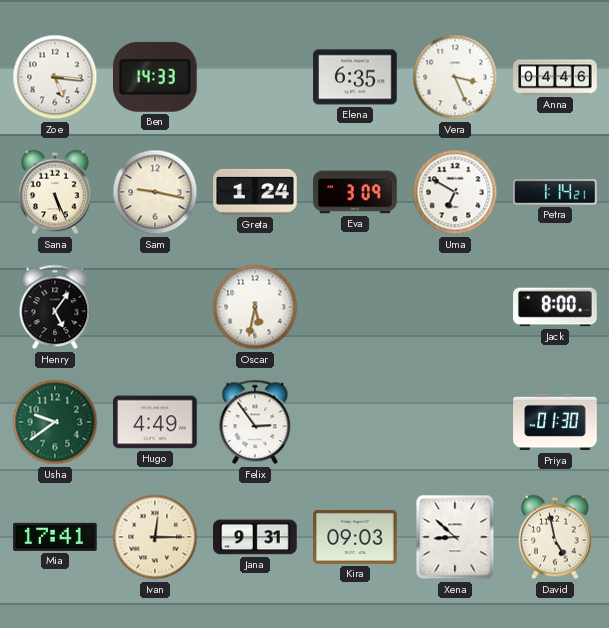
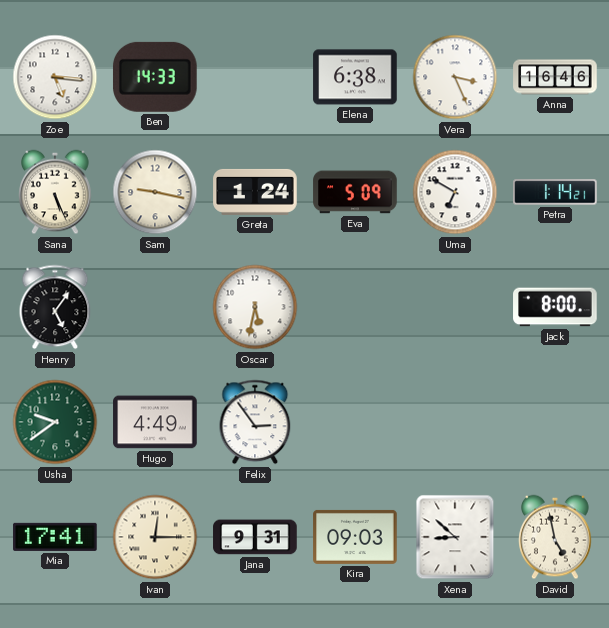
Elena: 6:35 -> 6:38
Anna: 04:46 -> 16:46
Eva: 3:09 -> 5:09
Priya: 01:30 -> none
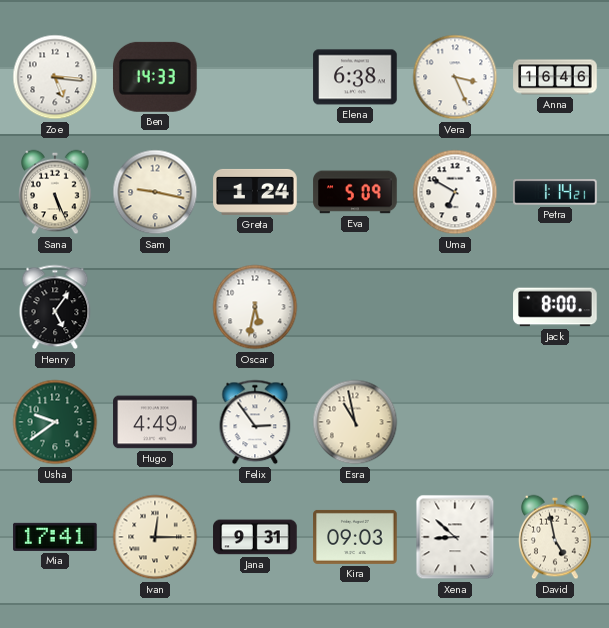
Esra: none -> 10:58
